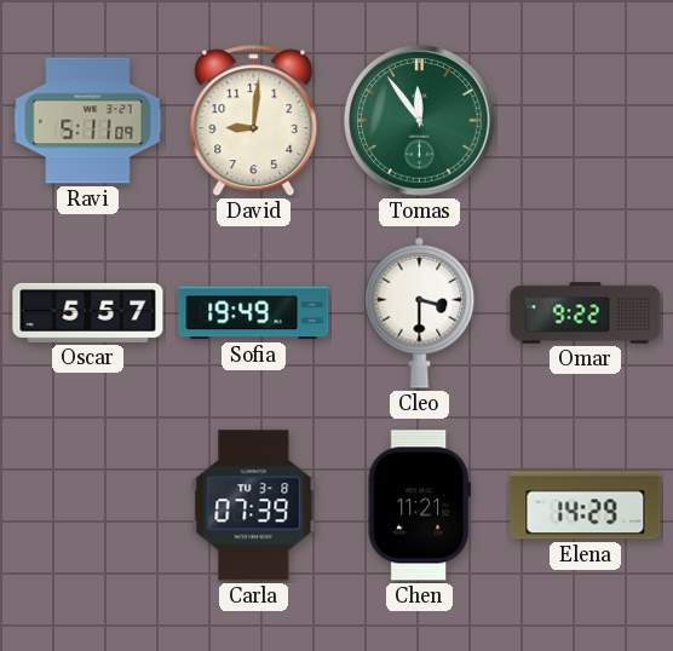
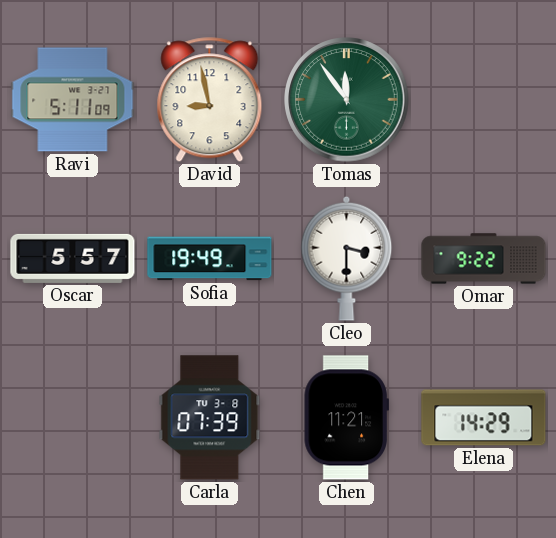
David: 9:01 -> 8:58
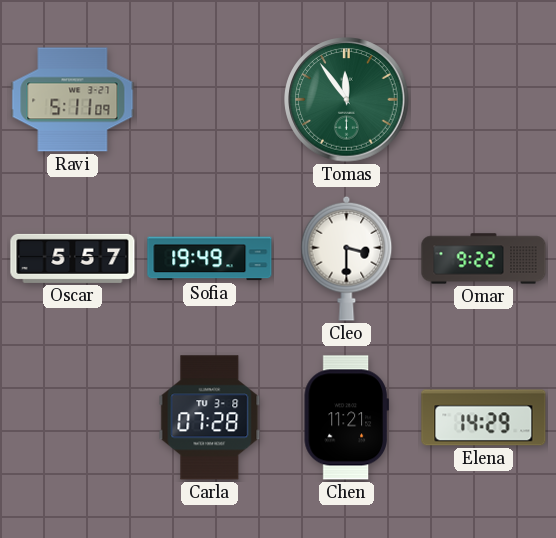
David: 8:58 -> none
Carla: 07:39 -> 07:28
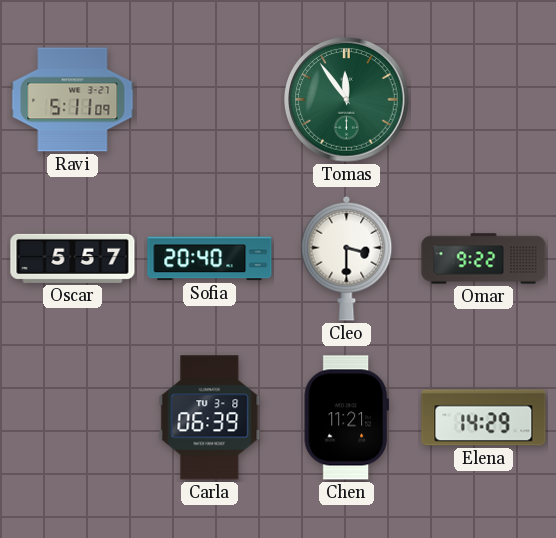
Sofia: 19:49 -> 20:40
Carla: 07:28 -> 06:39
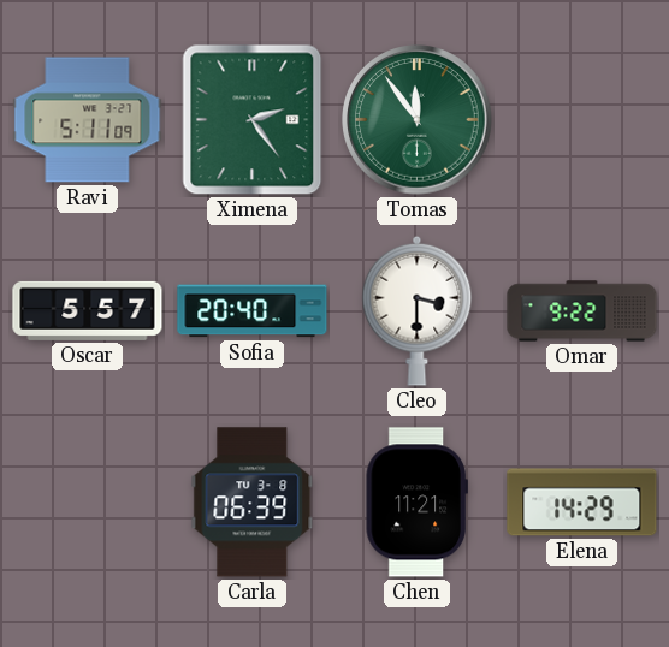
Ximena: none -> 2:24
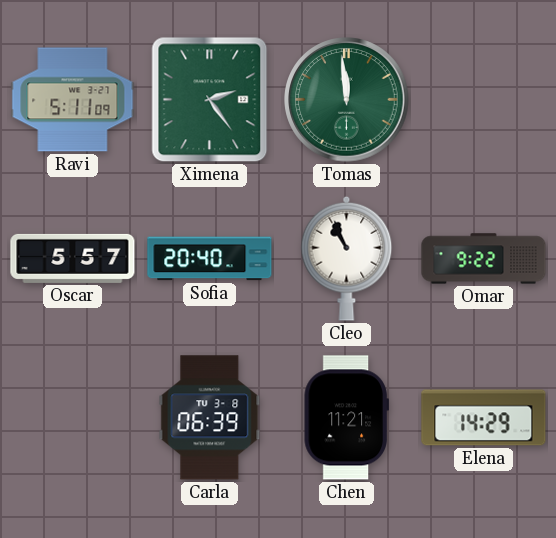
Tomas: 11:54 -> 11:59
Cleo: 3:30 -> 10:56
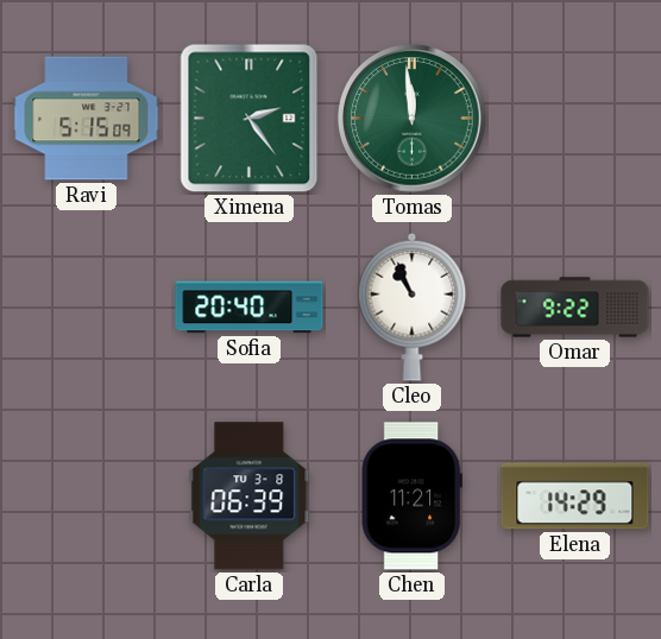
Ravi: 5:11 -> 5:15
Oscar: 5:57 -> none
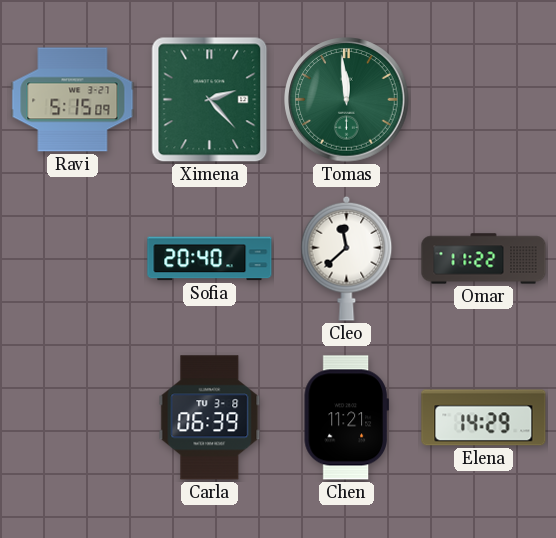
Ximena: 2:24 -> 2:23
Cleo: 10:56 -> 11:38
Omar: 9:22 -> 11:22
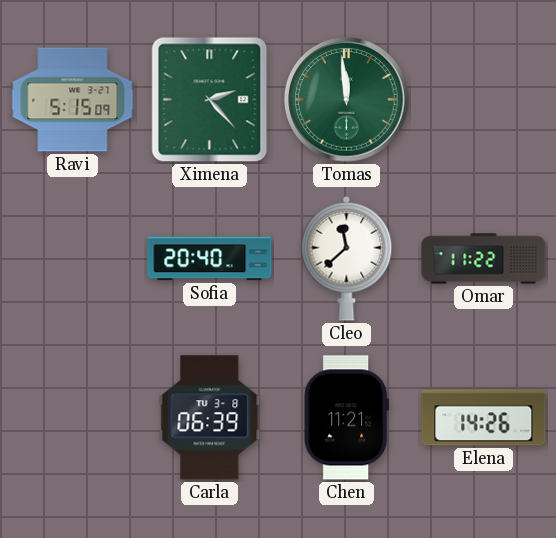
Elena: 14:29 -> 14:26
